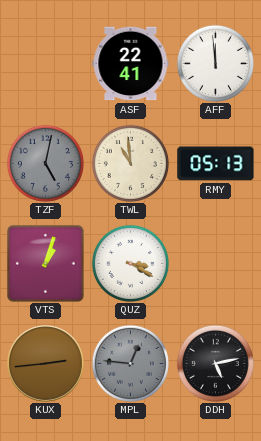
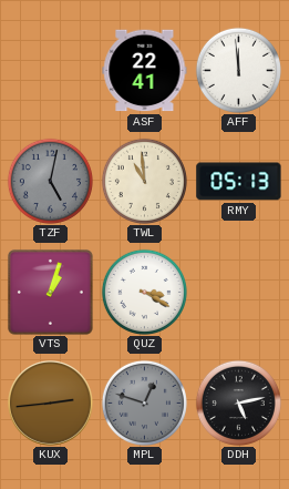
MPL: 12:46 -> 12:48
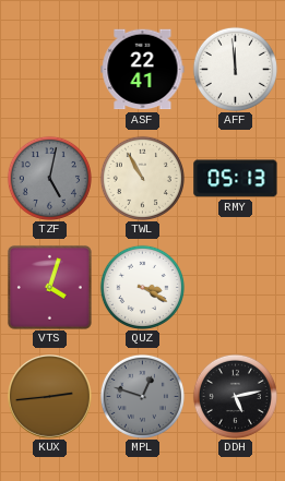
TWL: 10:59 -> 10:55
VTS: 1:03 -> 4:03
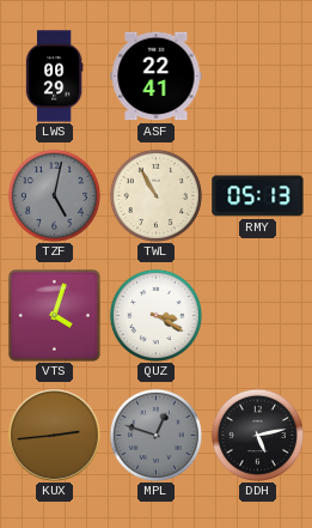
LWS: none -> 00:29
AFF: 11:59 -> none
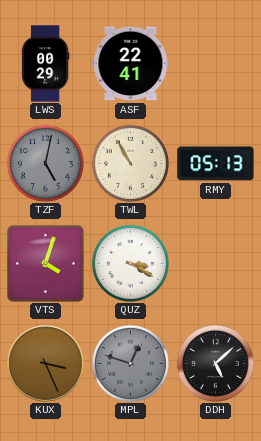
KUX: 2:44 -> 3:26
DDH: 5:13 -> 5:08
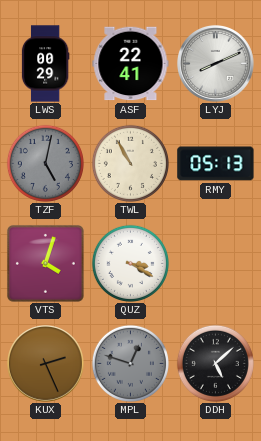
LYJ: none -> 8:11
KUX: 3:26 -> 2:26
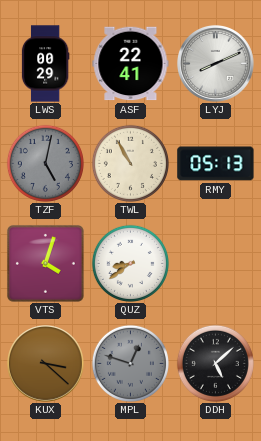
QUZ: 3:20 -> 8:39
KUX: 2:26 -> 3:22
